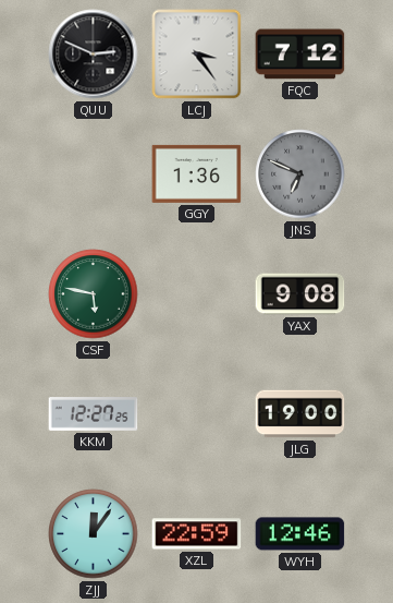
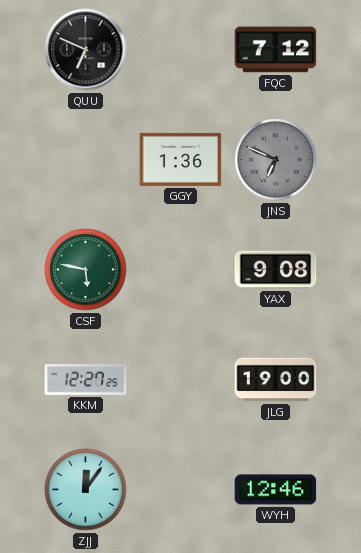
QUU: 2:49 -> 6:49
LCJ: 3:24 -> none
XZL: 22:59 -> none
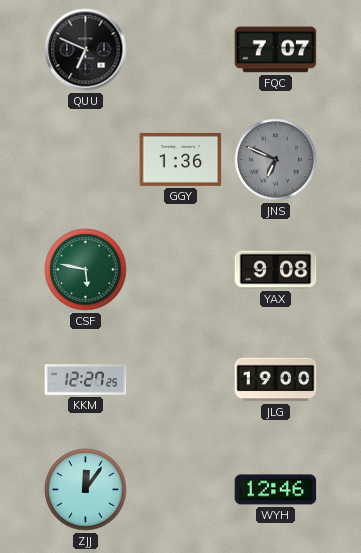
FQC: 7:12 -> 7:07
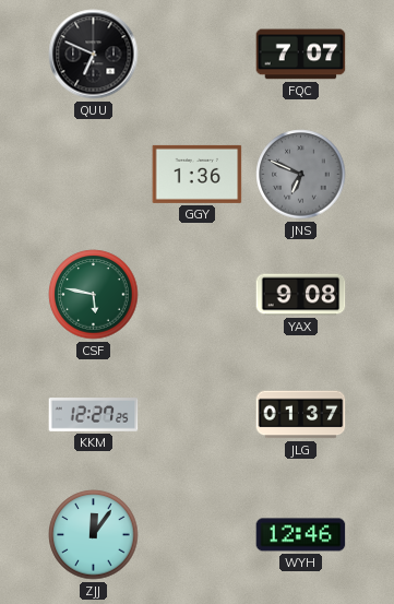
JLG: 19:00 -> 01:37
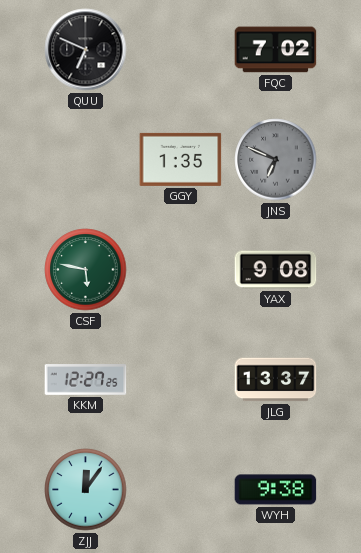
FQC: 7:07 -> 7:02
GGY: 1:36 -> 1:35
JLG: 01:37 -> 13:37
WYH: 12:46 -> 9:38
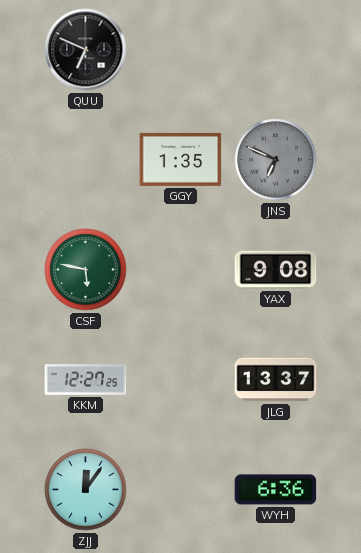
FQC: 7:02 -> none
WYH: 9:38 -> 6:36
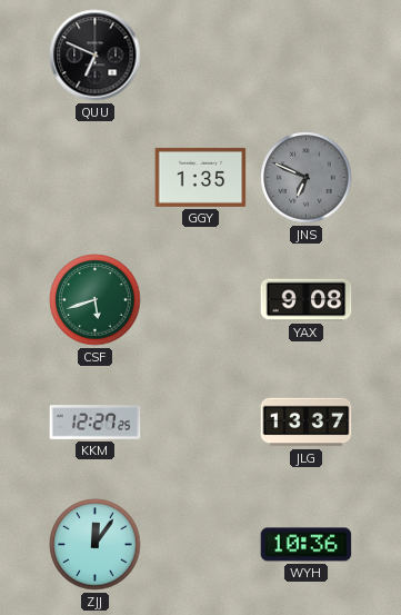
CSF: 5:47 -> 5:42
WYH: 6:36 -> 10:36
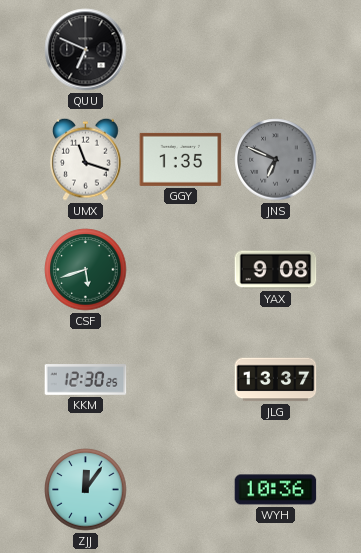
UMX: none -> 11:18
KKM: 12:27 -> 12:30
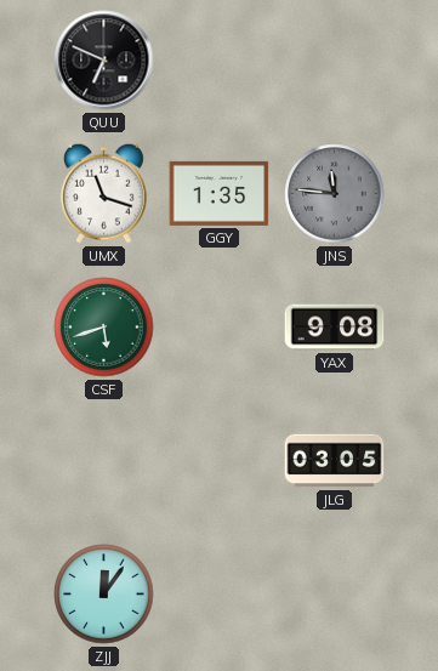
JNS: 6:49 -> 11:46
KKM: 12:30 -> none
JLG: 13:37 -> 03:05
WYH: 10:36 -> none
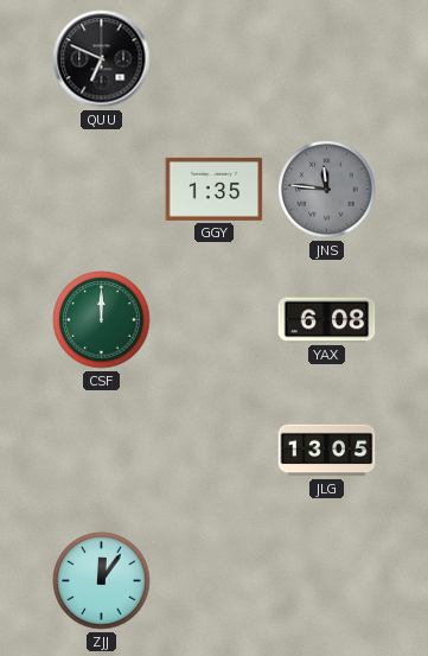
UMX: 11:18 -> none
CSF: 5:42 -> 12:00
YAX: 9:08 -> 6:08
JLG: 03:05 -> 13:05
